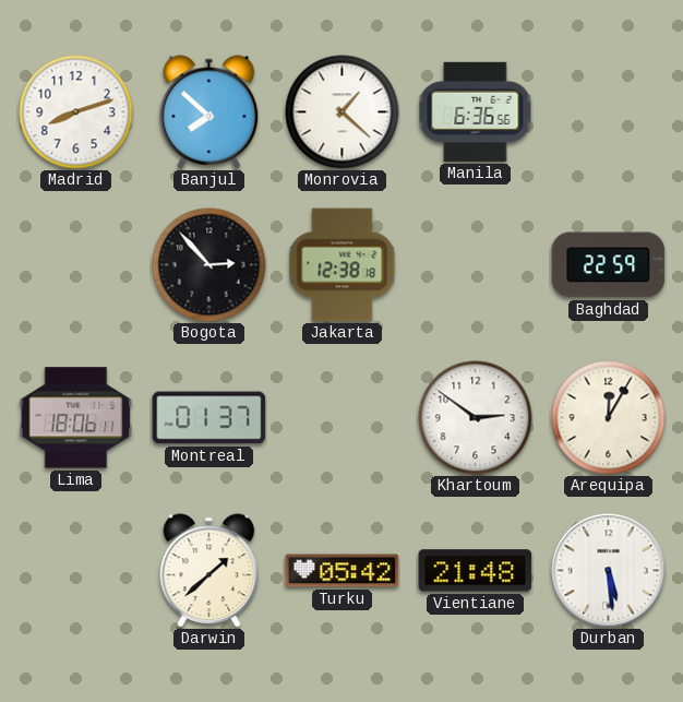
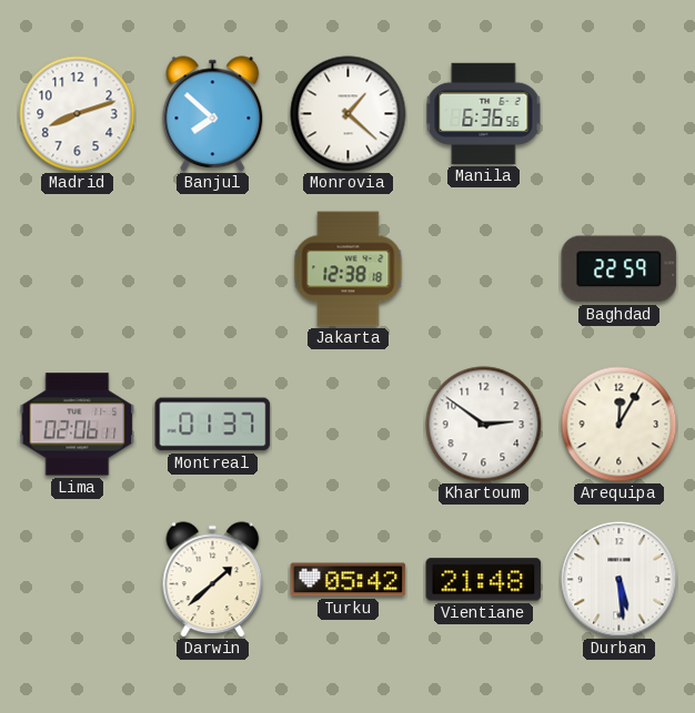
Bogota: 2:53 -> none
Lima: 18:06 -> 02:06
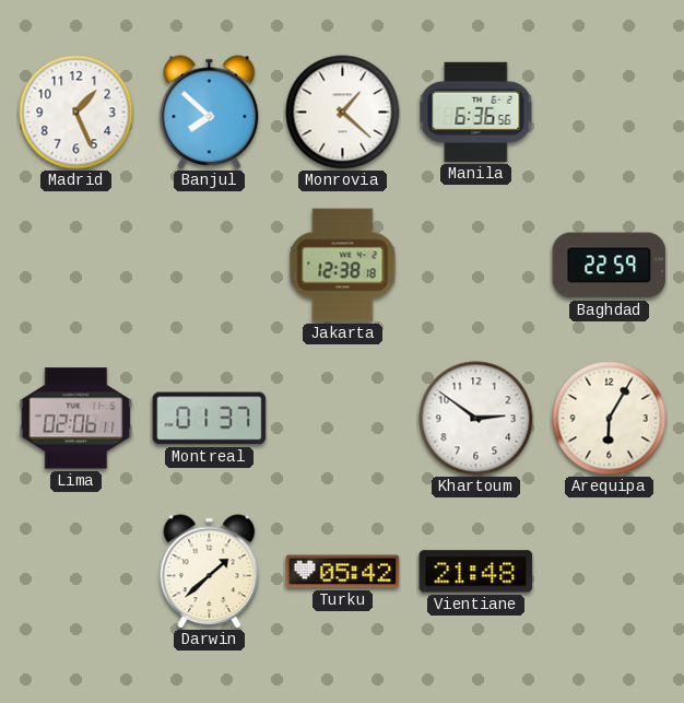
Madrid: 8:12 -> 1:26
Arequipa: 12:05 -> 6:05
Durban: 5:29 -> none
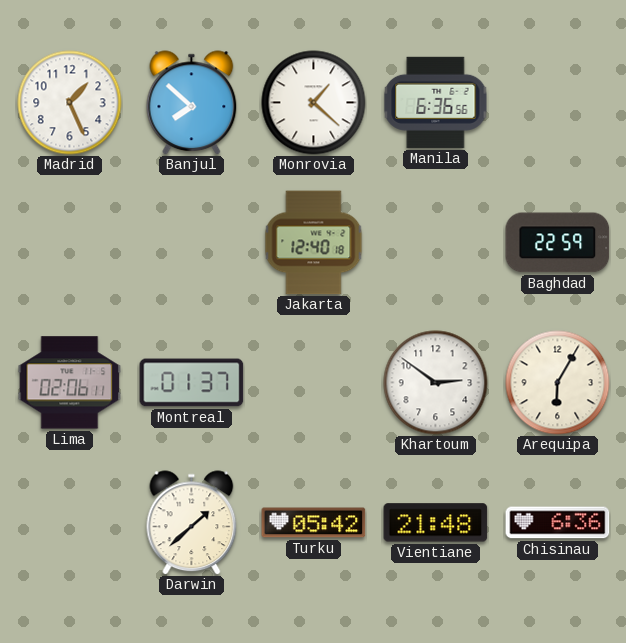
Jakarta: 12:38 -> 12:40
Chisinau: none -> 6:36
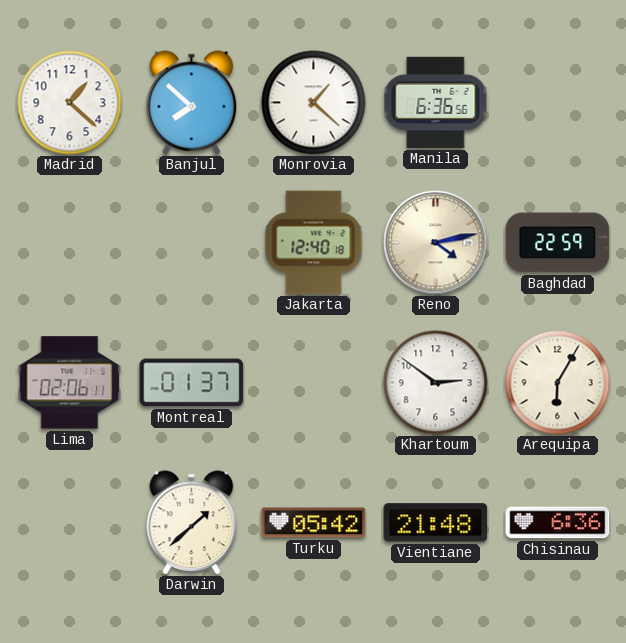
Madrid: 1:26 -> 1:22
Reno: none -> 4:13
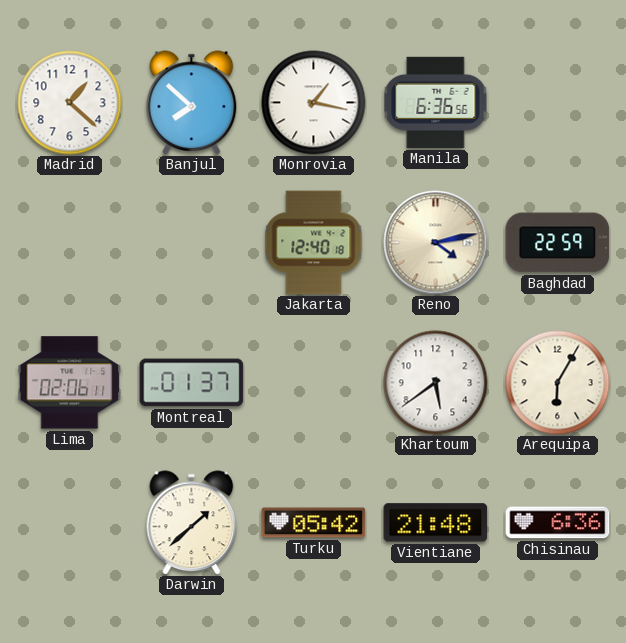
Monrovia: 1:22 -> 1:17
Khartoum: 2:51 -> 5:39
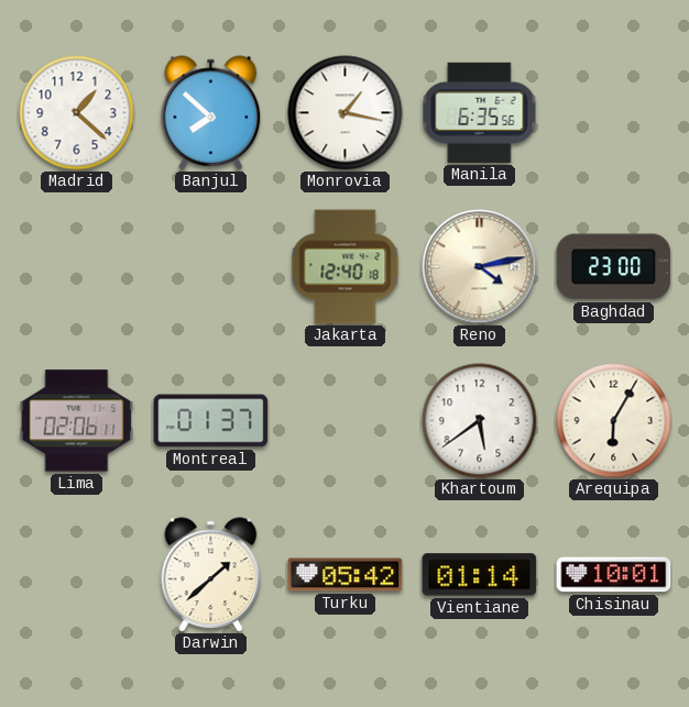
Manila: 6:36 -> 6:35
Baghdad: 22:59 -> 23:00
Vientiane: 21:48 -> 01:14
Chisinau: 6:36 -> 10:01
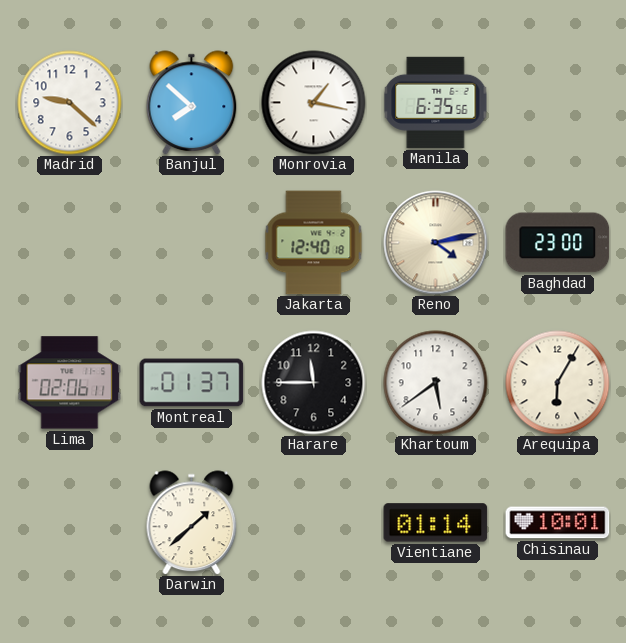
Madrid: 1:22 -> 9:22
Harare: none -> 11:45
Turku: 05:42 -> none
